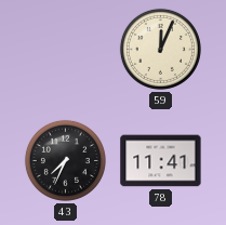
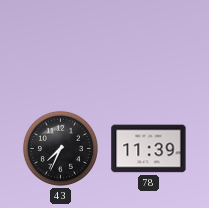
59: 12:04 -> none
78: 11:41 -> 11:39
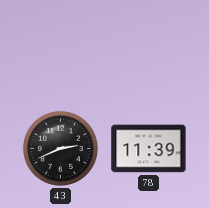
43: 7:34 -> 2:41
